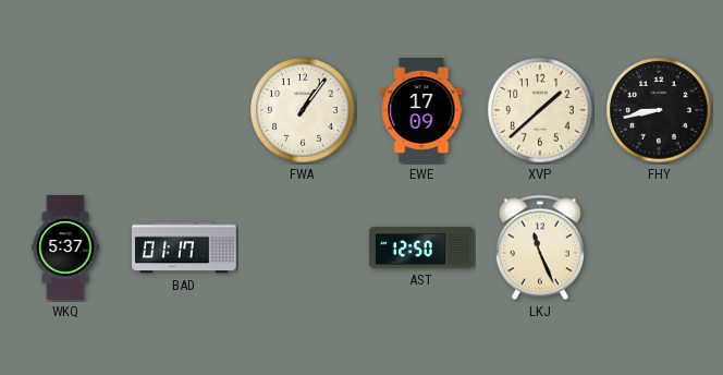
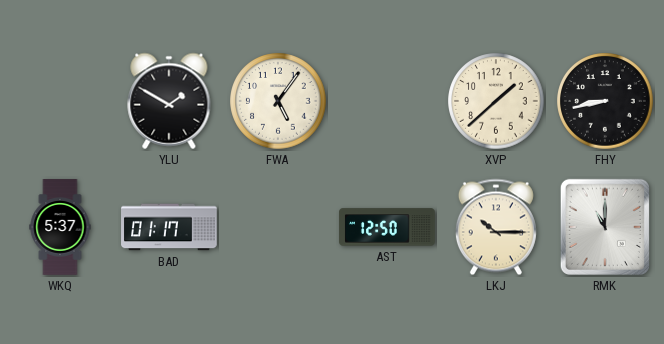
YLU: none -> 1:50
FWA: 1:06 -> 5:06
EWE: 17:09 -> none
LKJ: 11:26 -> 10:15
RMK: none -> 11:00
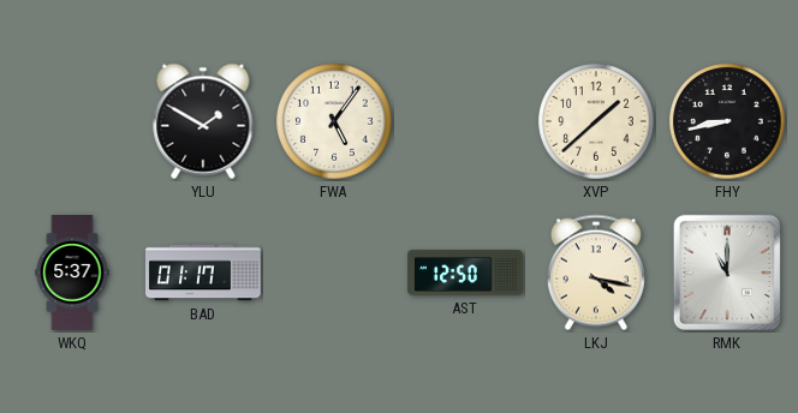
LKJ: 10:15 -> 4:17
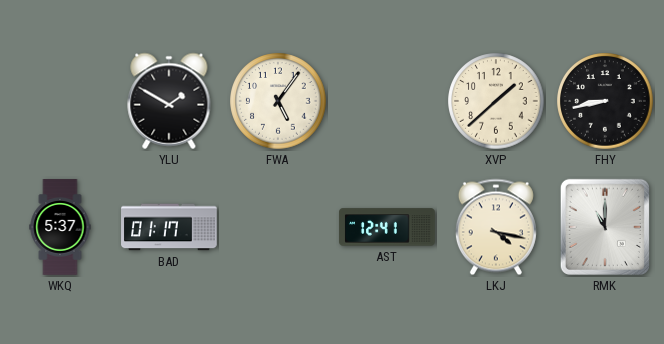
AST: 12:50 -> 12:41
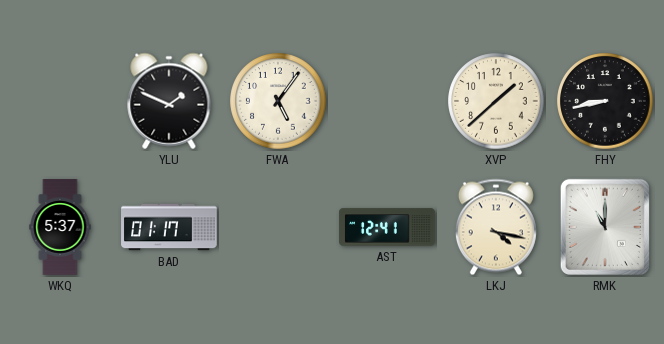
YLU: 1:50 -> 1:49
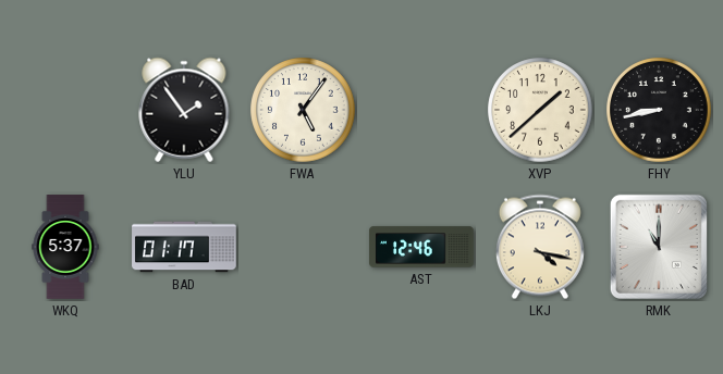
YLU: 1:49 -> 1:54
AST: 12:41 -> 12:46
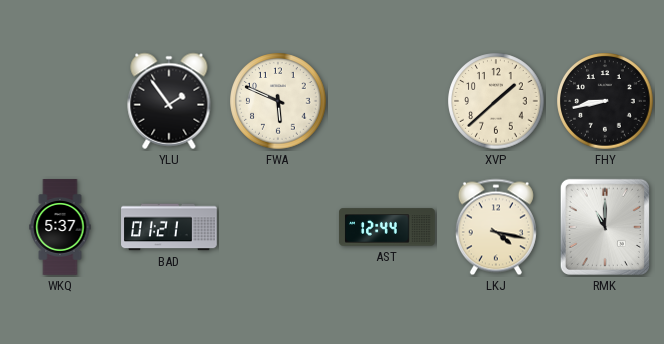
FWA: 5:06 -> 5:49
BAD: 01:17 -> 01:21
AST: 12:46 -> 12:44
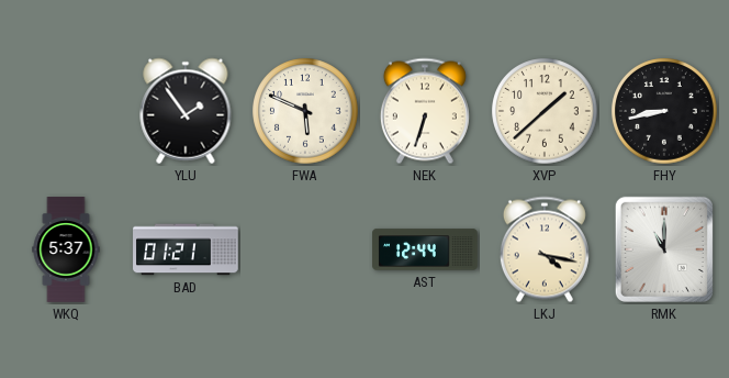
NEK: none -> 6:33
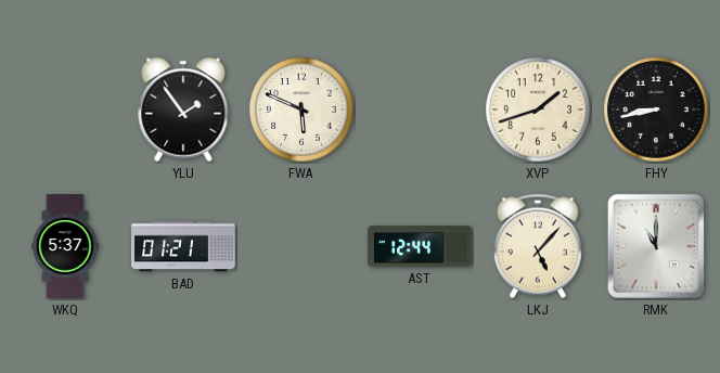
NEK: 6:33 -> none
XVP: 1:38 -> 1:42
LKJ: 4:17 -> 5:07
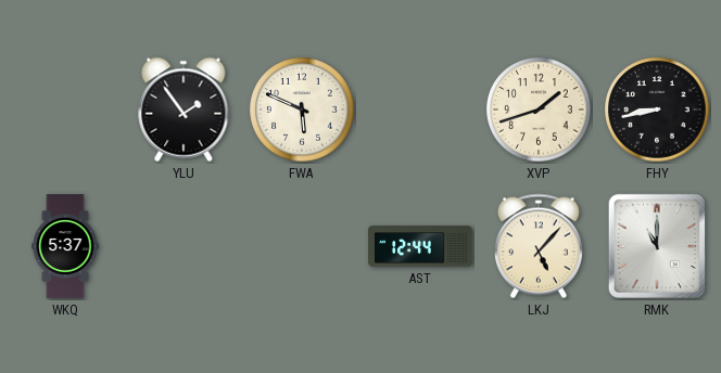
BAD: 01:21 -> none
